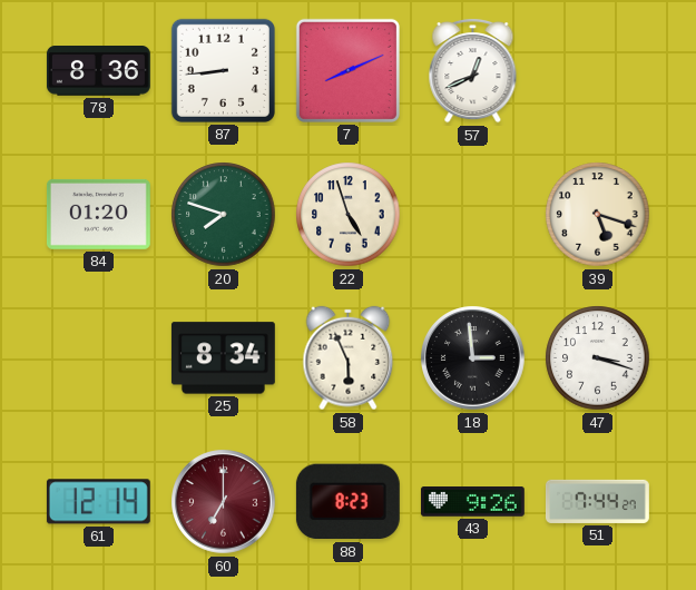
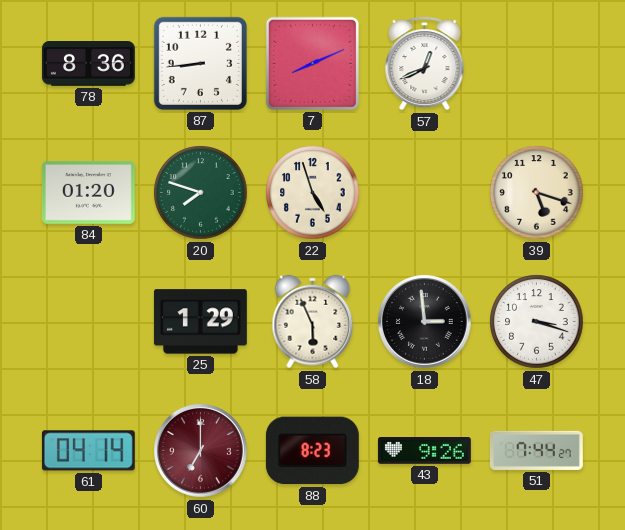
25: 8:34 -> 1:29
61: 12:14 -> 04:14
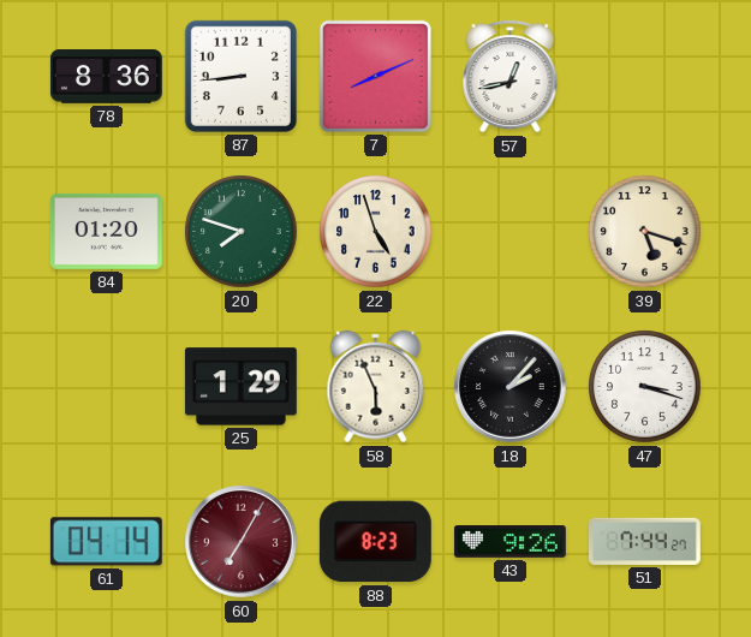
57: 12:41 -> 12:43
18: 2:59 -> 2:07
60: 7:00 -> 7:05
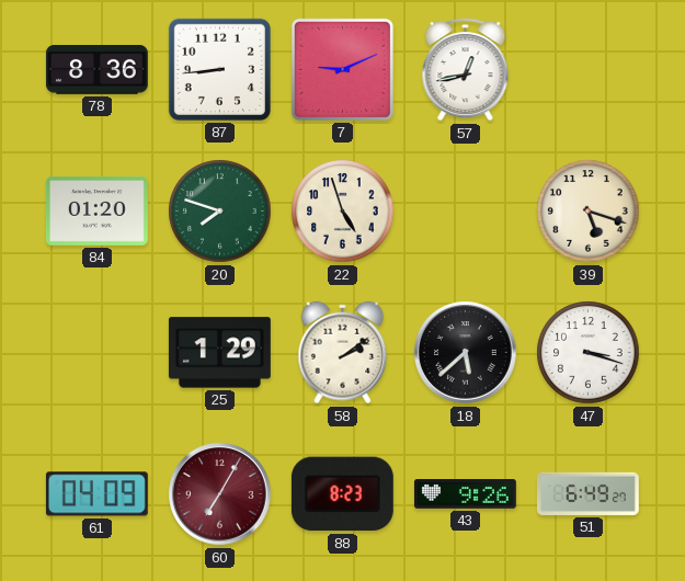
7: 8:11 -> 9:11
58: 5:56 -> 2:09
18: 2:07 -> 5:38
61: 04:14 -> 04:09
51: 7:44 -> 6:49
